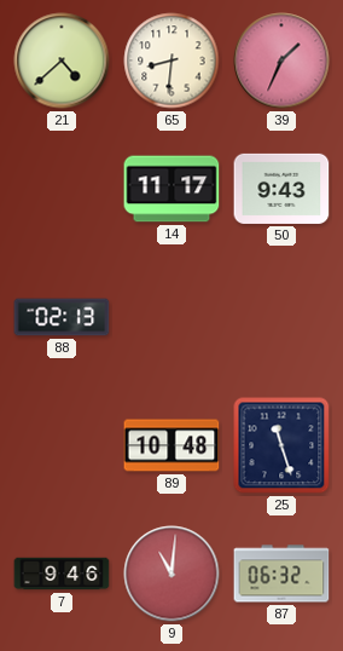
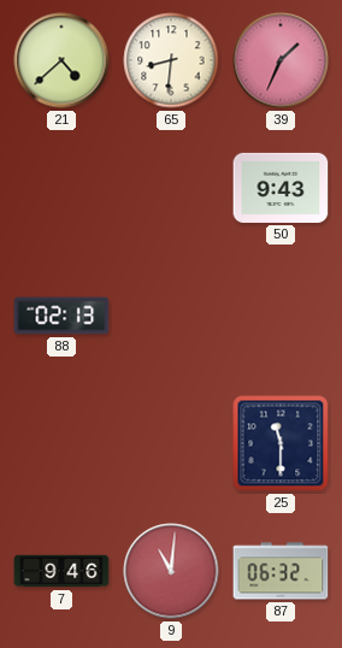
14: 11:17 -> none
89: 10:48 -> none
25: 11:27 -> 11:30
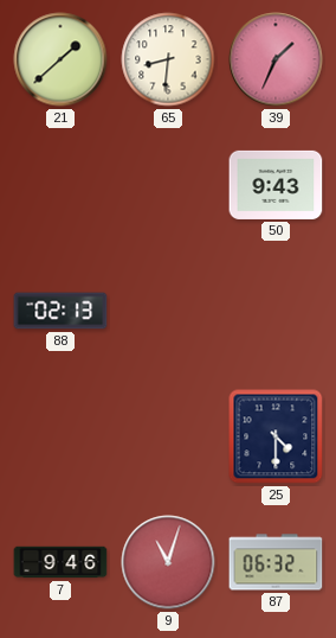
21: 4:38 -> 1:38
25: 11:30 -> 4:30
9: 11:01 -> 11:03
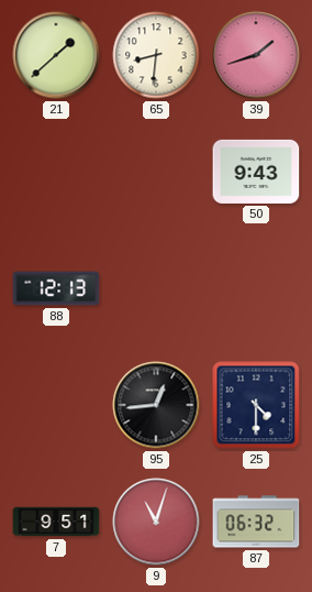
39: 1:34 -> 1:42
88: 02:13 -> 12:13
95: none -> 12:44
7: 9:46 -> 9:51
